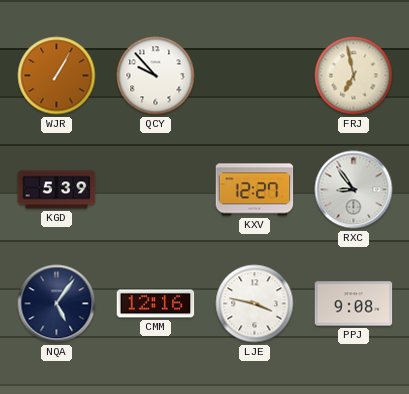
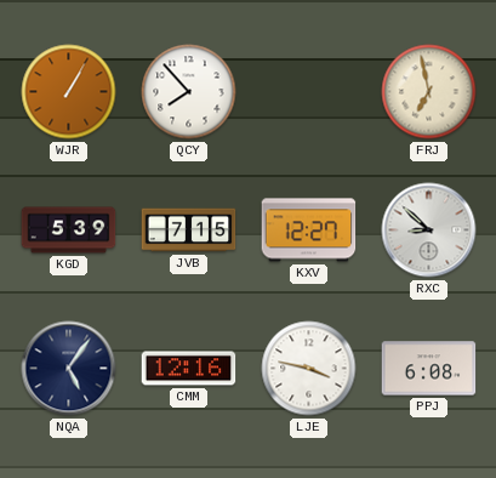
QCY: 9:53 -> 7:53
JVB: none -> 7:15
RXC: 8:54 -> 8:52
PPJ: 9:08 -> 6:08
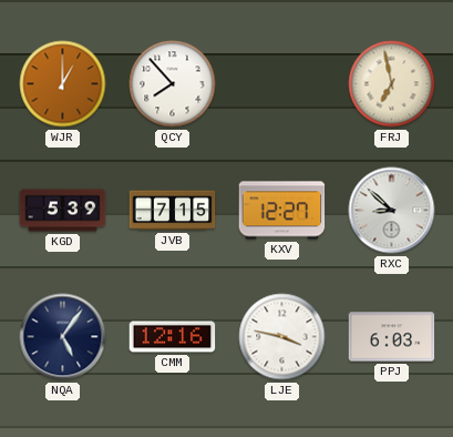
WJR: 1:05 -> 1:00
PPJ: 6:08 -> 6:03
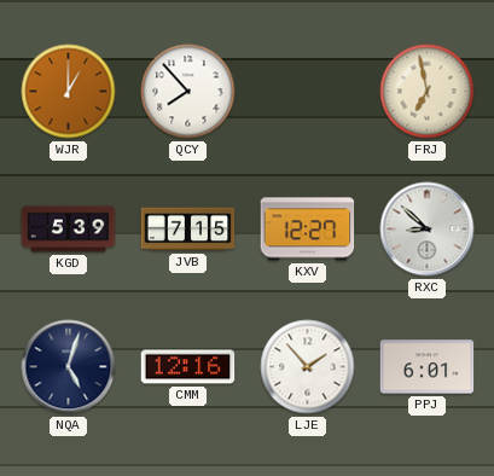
NQA: 5:06 -> 5:03
LJE: 3:47 -> 1:53
PPJ: 6:03 -> 6:01
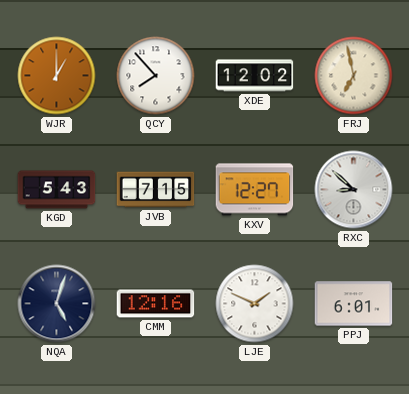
XDE: none -> 12:02
KGD: 5:39 -> 5:43
LJE: 1:53 -> 1:49
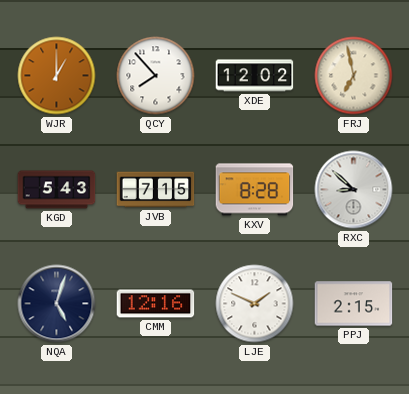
KXV: 12:27 -> 8:28
PPJ: 6:01 -> 2:15
